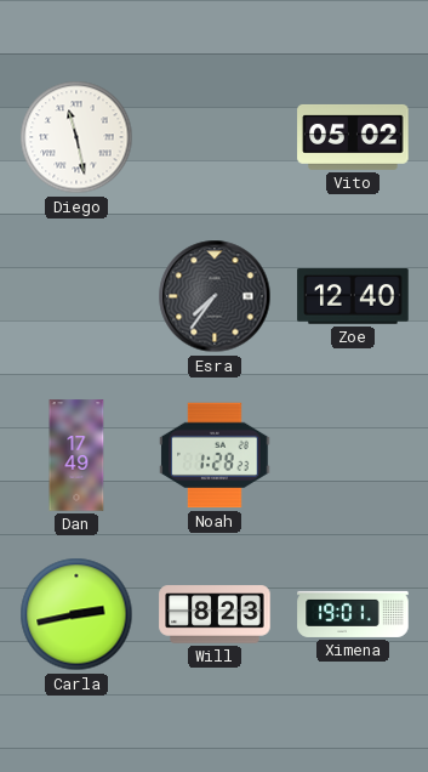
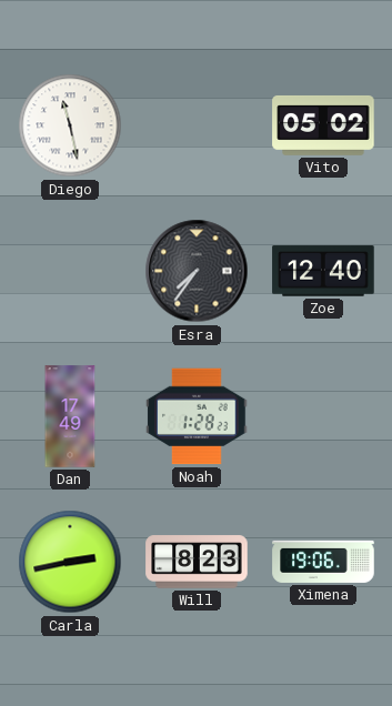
Ximena: 19:01 -> 19:06
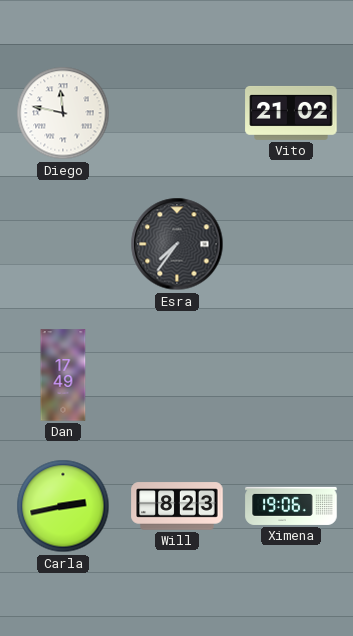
Diego: 11:28 -> 11:47
Vito: 05:02 -> 21:02
Zoe: 12:40 -> none
Noah: 1:28 -> none
